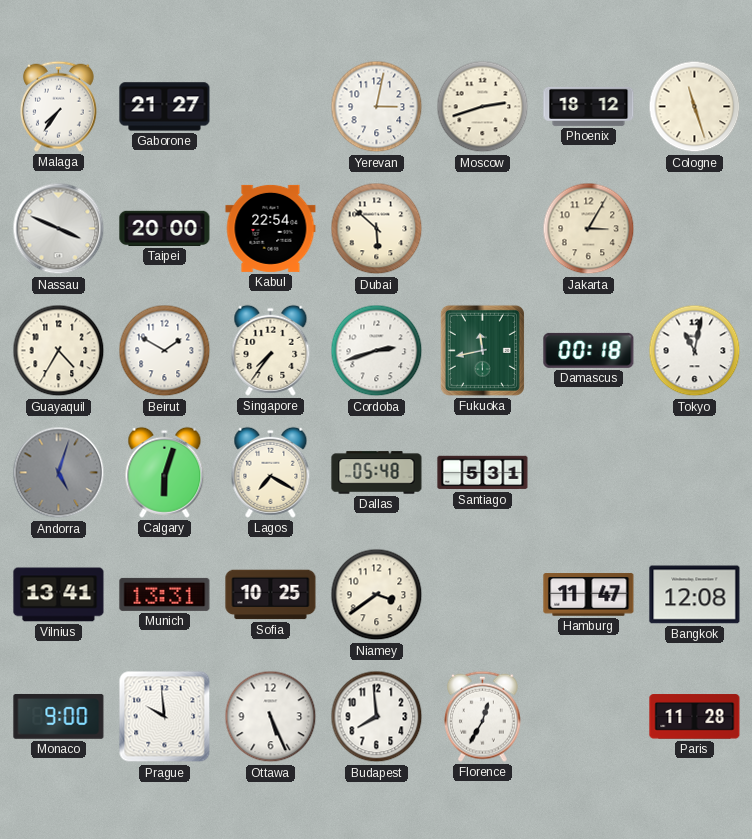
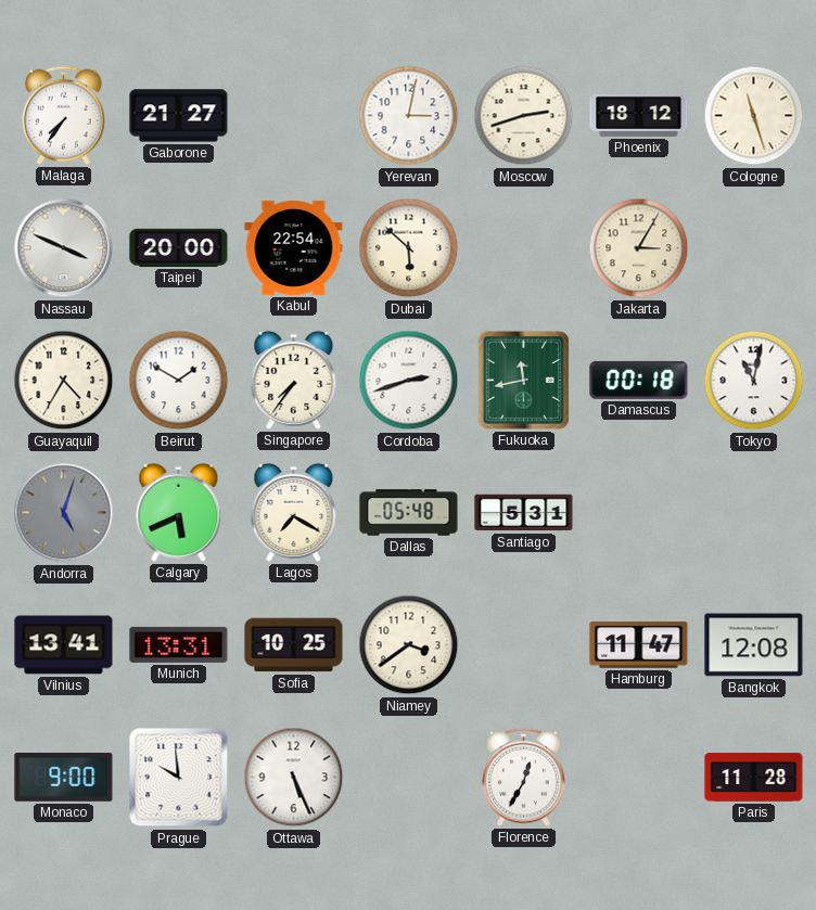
Calgary: 6:03 -> 5:41
Budapest: 7:59 -> none
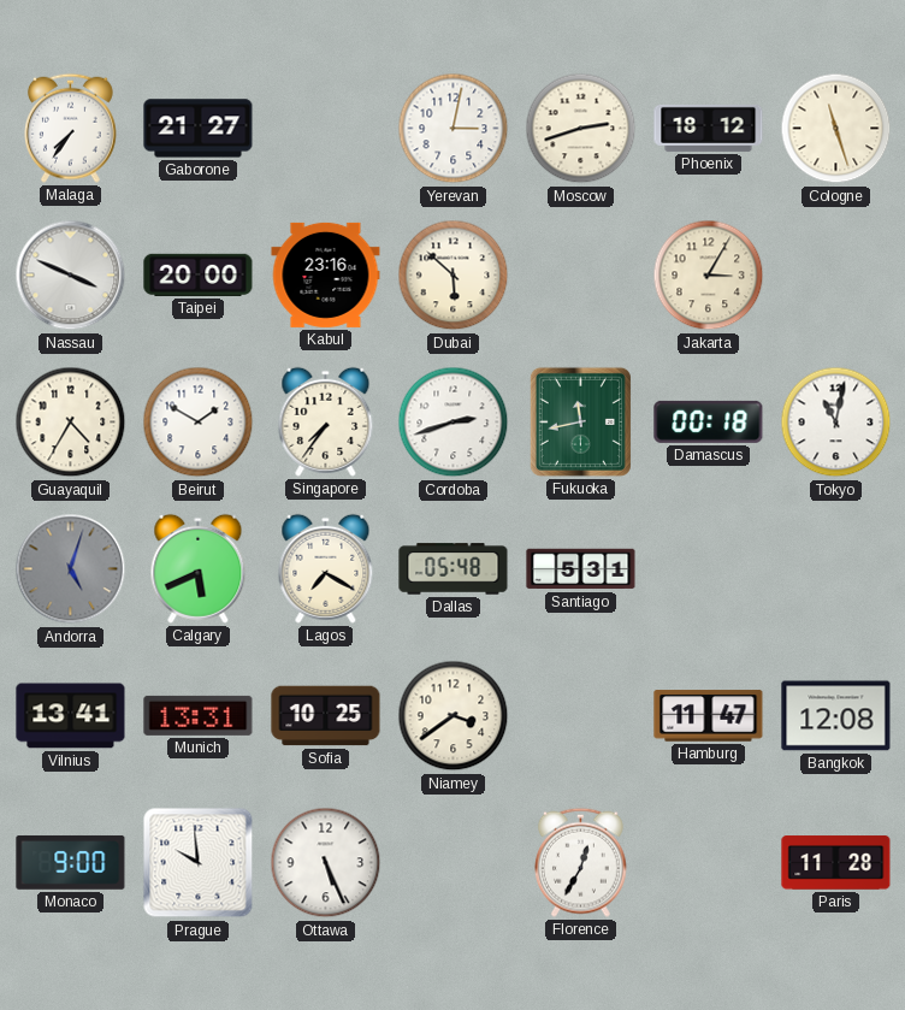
Kabul: 22:54 -> 23:16
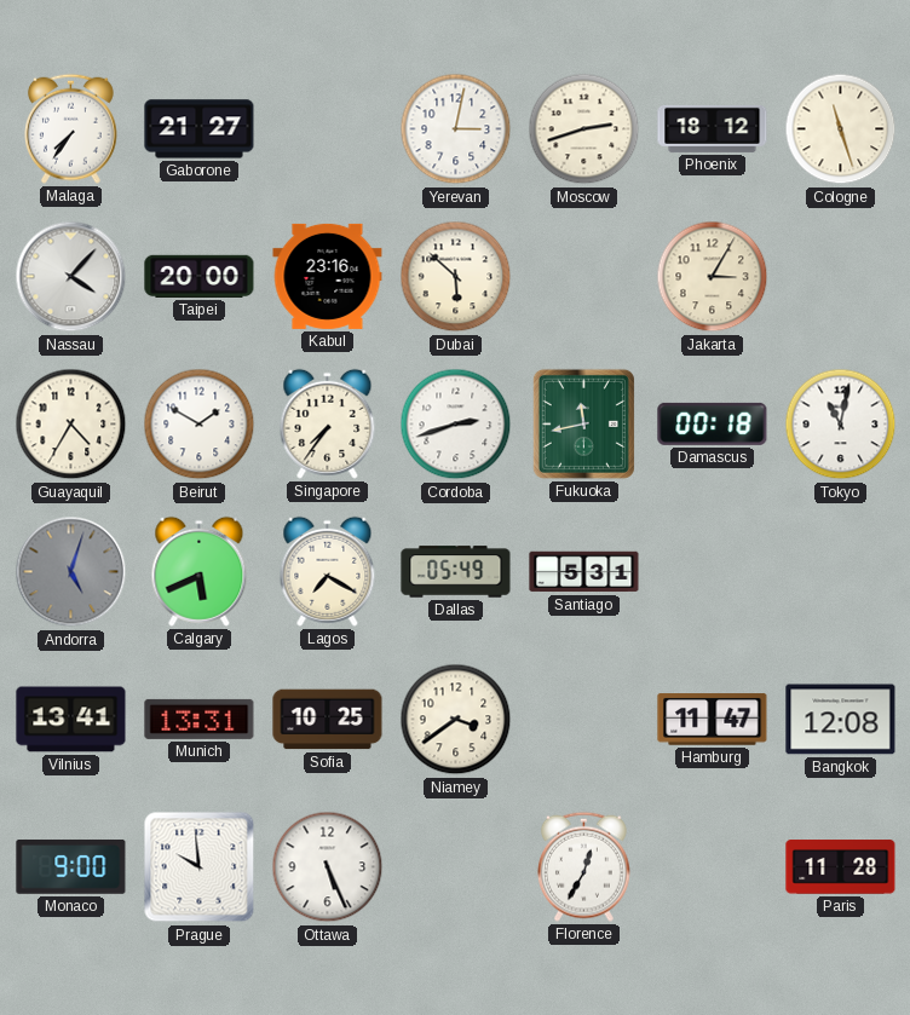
Nassau: 3:49 -> 4:07
Dallas: 05:48 -> 05:49
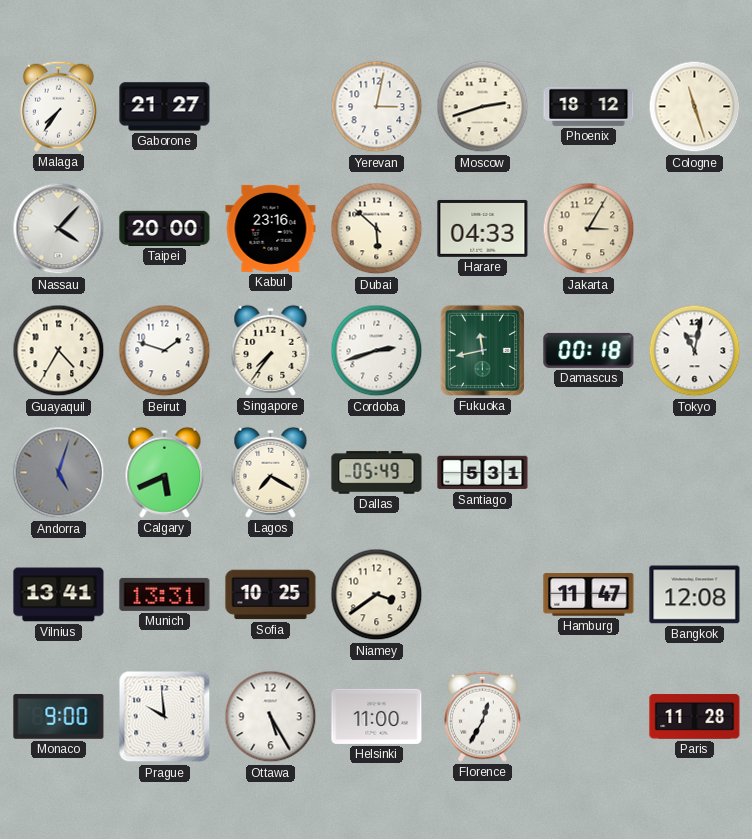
Harare: none -> 04:33
Beirut: 1:50 -> 1:48
Ottawa: 5:26 -> 5:25
Helsinki: none -> 11:00
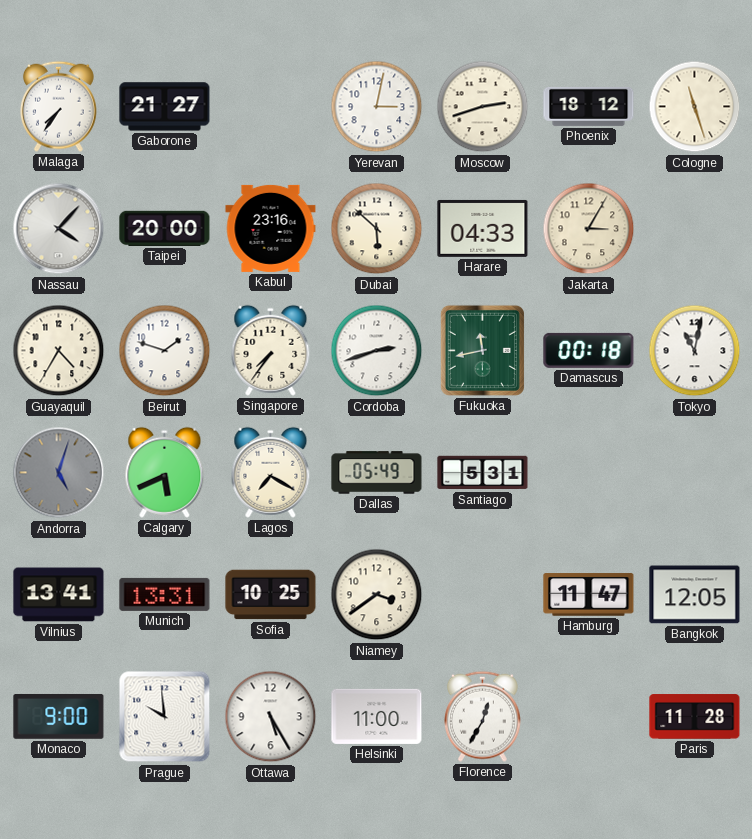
Bangkok: 12:08 -> 12:05
